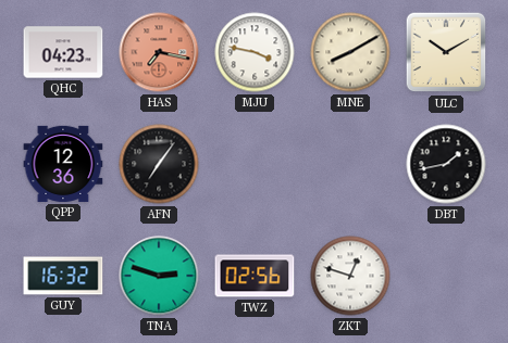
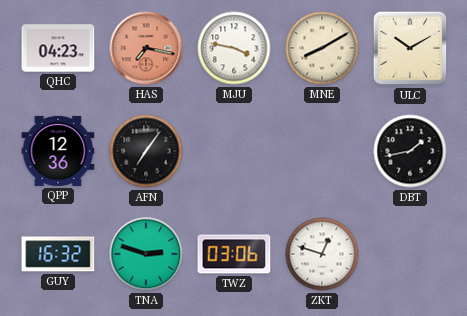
TWZ: 02:56 -> 03:06
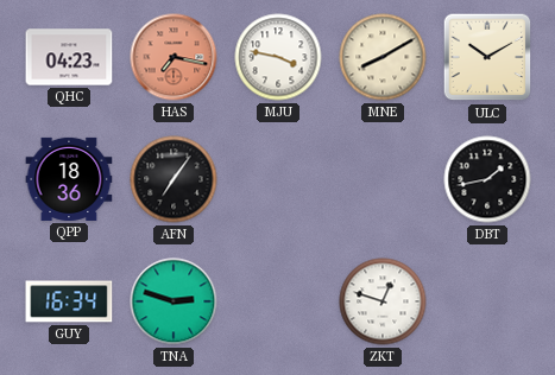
QPP: 12:36 -> 18:36
GUY: 16:32 -> 16:34
TWZ: 03:06 -> none
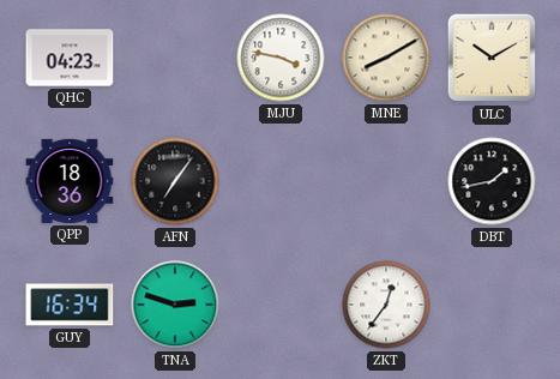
HAS: 7:17 -> none
ZKT: 12:48 -> 12:36
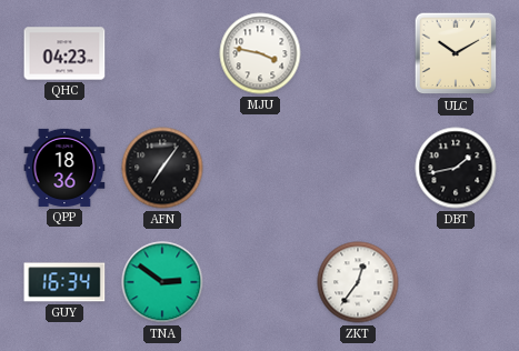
MNE: 8:10 -> none
TNA: 2:48 -> 2:51
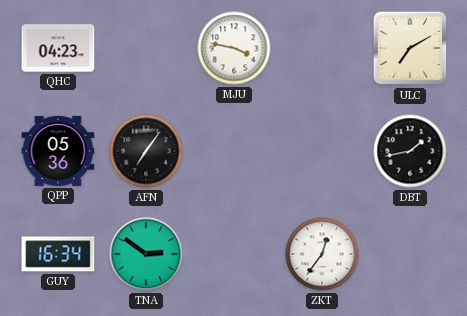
ULC: 10:10 -> 7:10
QPP: 18:36 -> 05:36
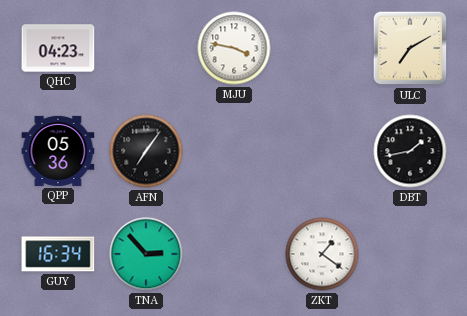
TNA: 2:51 -> 2:53
ZKT: 12:36 -> 1:21
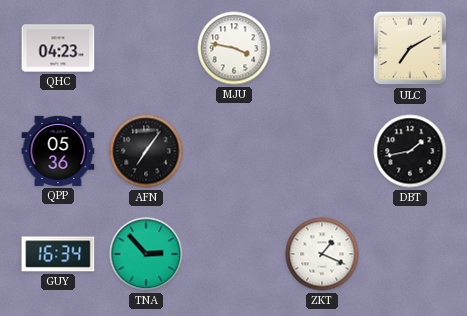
ZKT: 1:21 -> 1:19
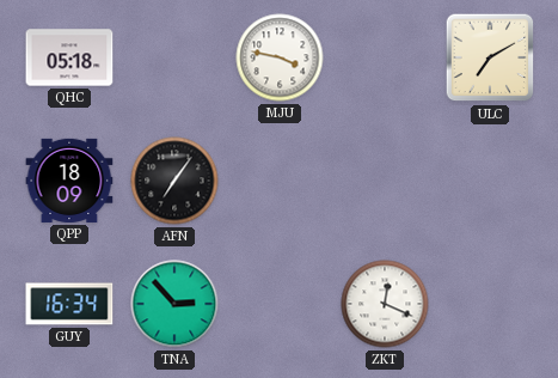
QHC: 04:23 -> 05:18
QPP: 05:36 -> 18:09
DBT: 1:43 -> none
ZKT: 1:19 -> 12:19
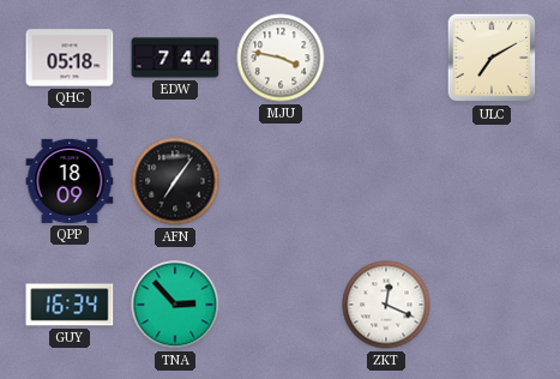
EDW: none -> 7:44
